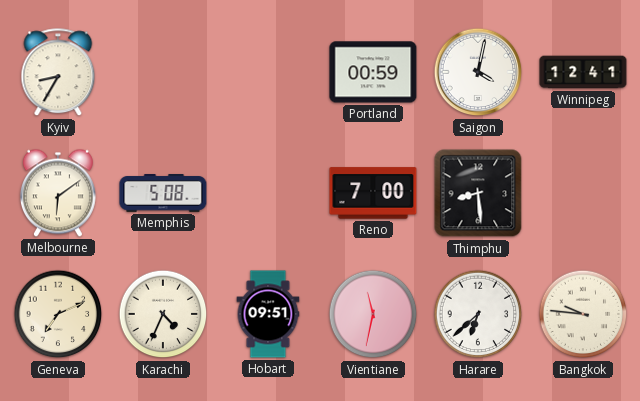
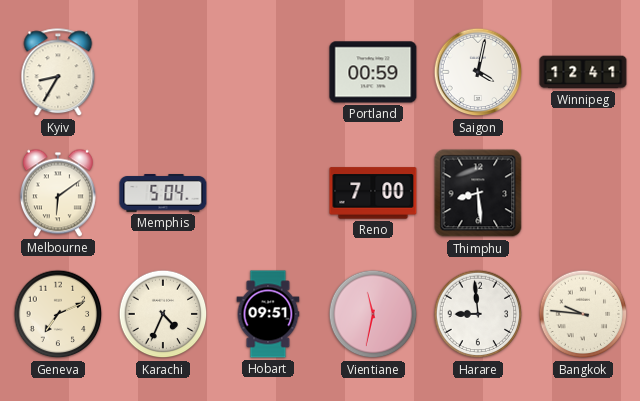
Memphis: 5:08 -> 5:04
Harare: 6:38 -> 8:59
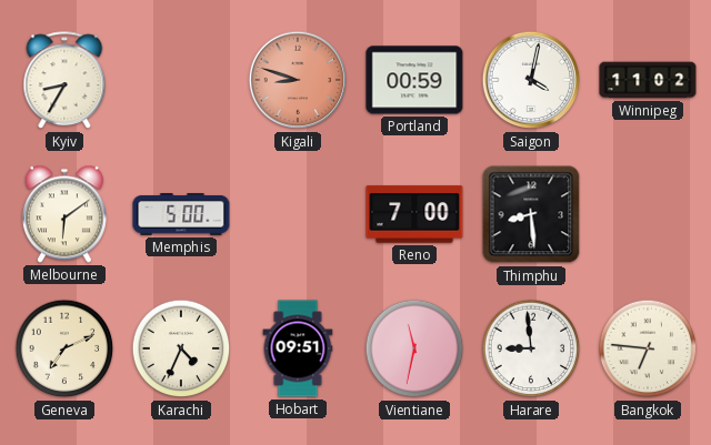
Kigali: none -> 8:48
Winnipeg: 12:41 -> 11:02
Memphis: 5:04 -> 5:00
Bangkok: 9:46 -> 6:46
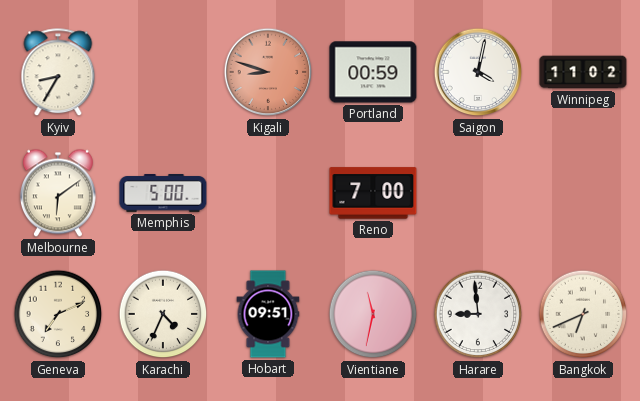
Thimphu: 8:29 -> none
Bangkok: 6:46 -> 6:41
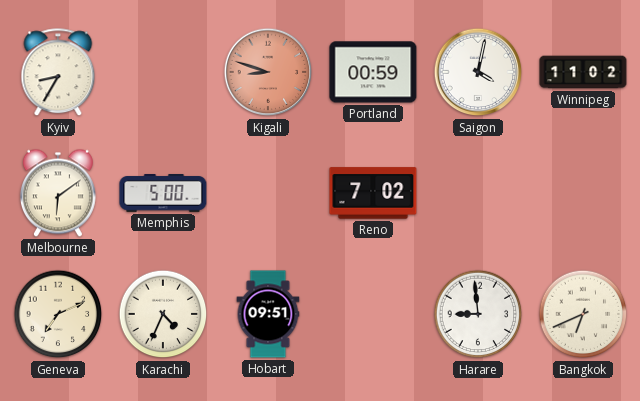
Reno: 7:00 -> 7:02
Vientiane: 11:32 -> none
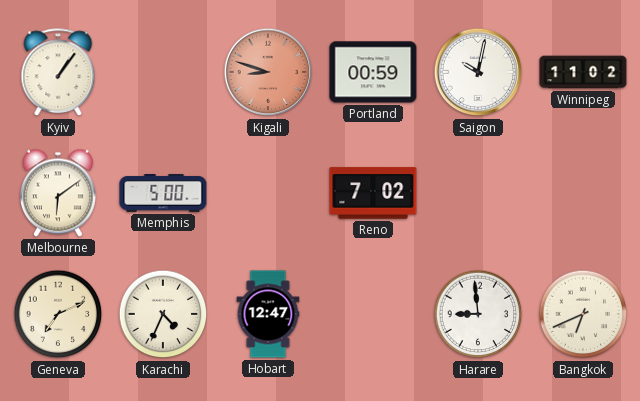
Kyiv: 8:35 -> 1:06
Saigon: 4:02 -> 10:02
Hobart: 09:51 -> 12:47
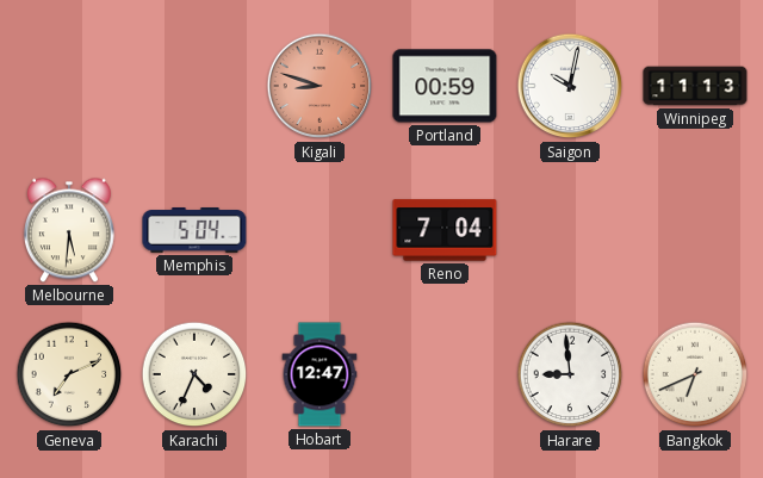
Kyiv: 1:06 -> none
Winnipeg: 11:02 -> 11:13
Melbourne: 6:09 -> 5:31
Memphis: 5:00 -> 5:04
Reno: 7:02 -> 7:04
